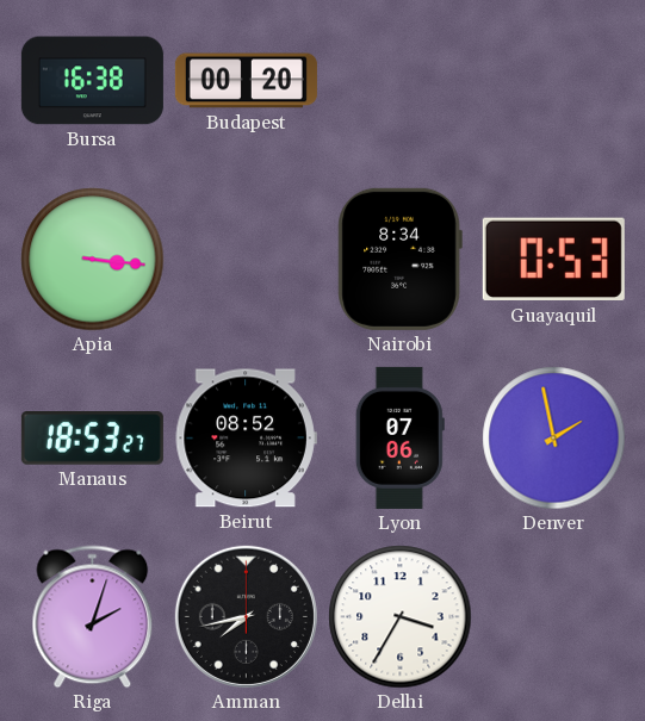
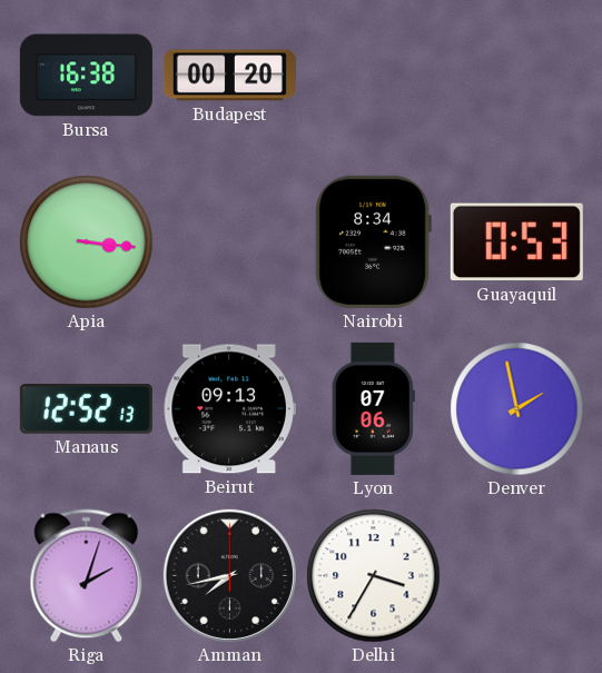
Manaus: 18:53 -> 12:52
Beirut: 08:52 -> 09:13
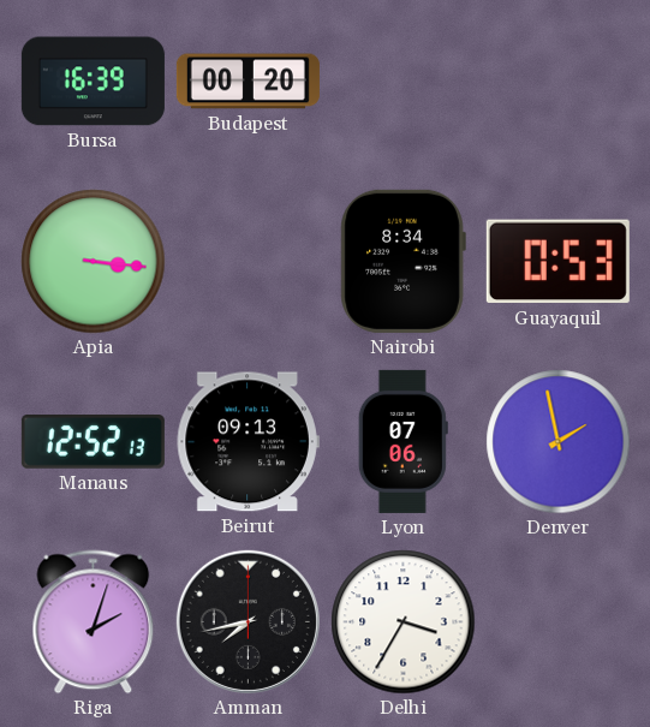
Bursa: 16:38 -> 16:39
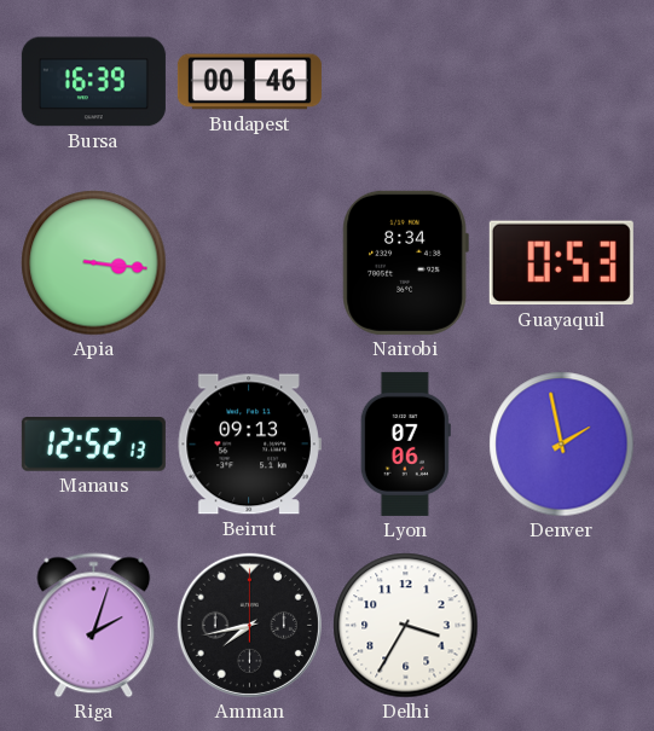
Budapest: 00:20 -> 00:46
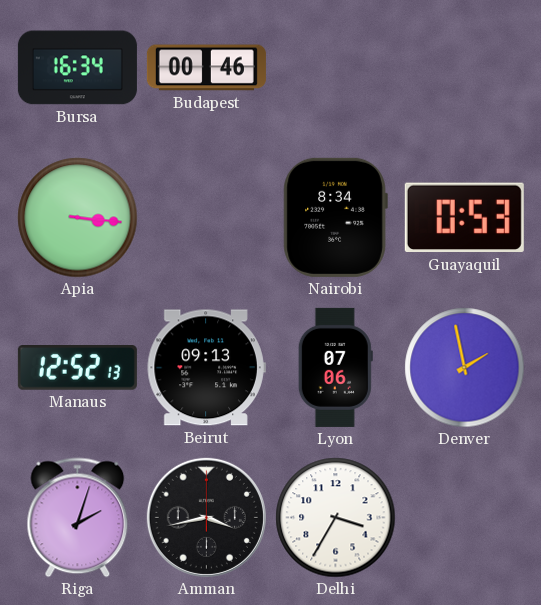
Bursa: 16:39 -> 16:34
Amman: 7:43 -> 3:43
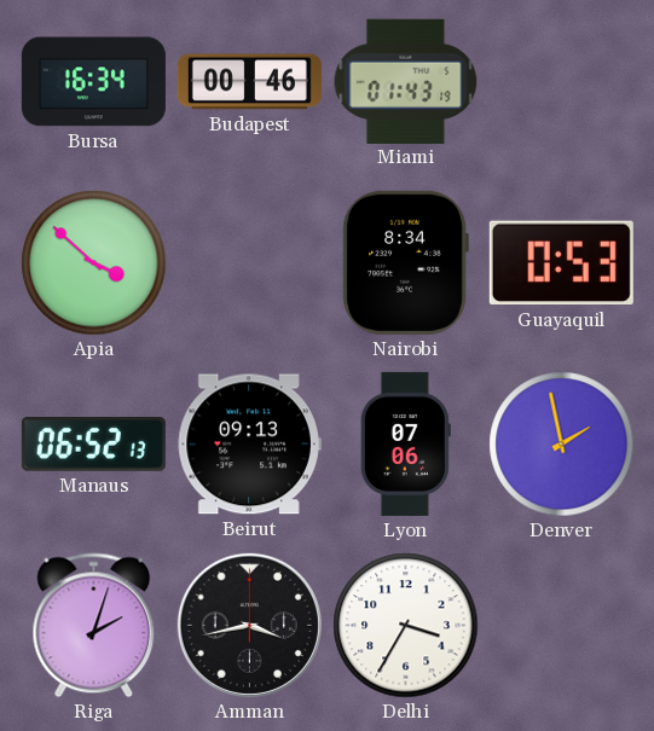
Miami: none -> 01:43
Apia: 3:16 -> 3:52
Manaus: 12:52 -> 06:52
